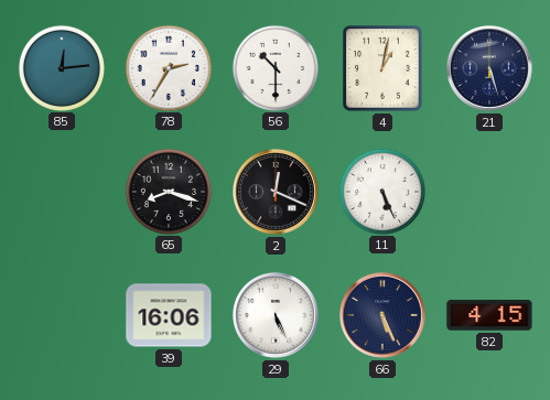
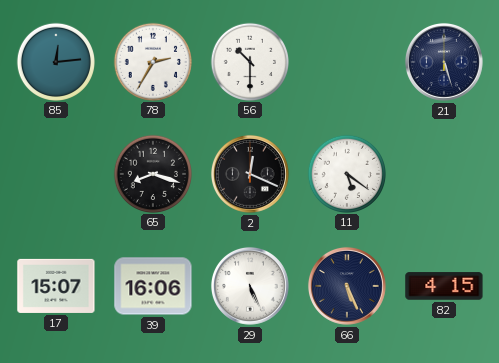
4: 1:02 -> none
11: 5:26 -> 5:21
17: none -> 15:07
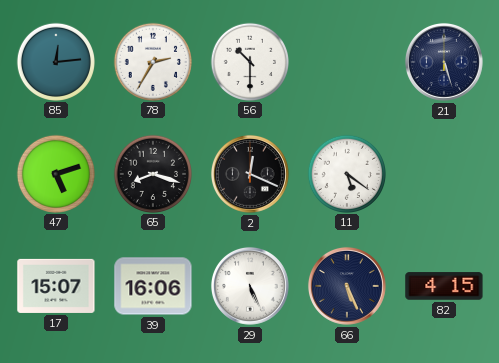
47: none -> 5:12
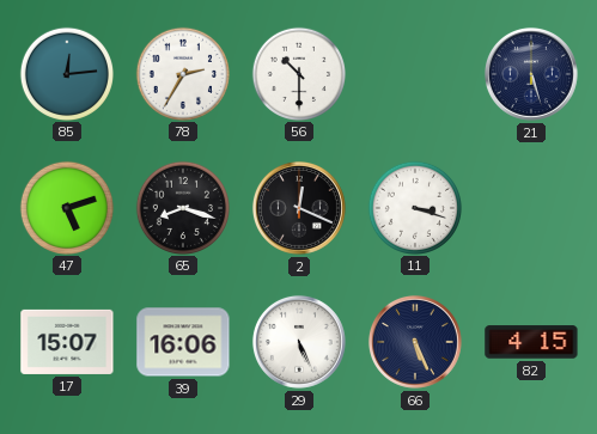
11: 5:21 -> 3:18
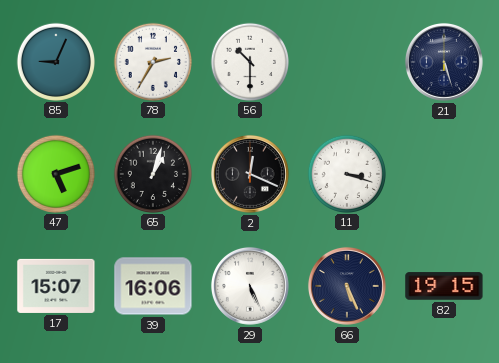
85: 12:14 -> 9:04
65: 8:18 -> 1:03
82: 4:15 -> 19:15
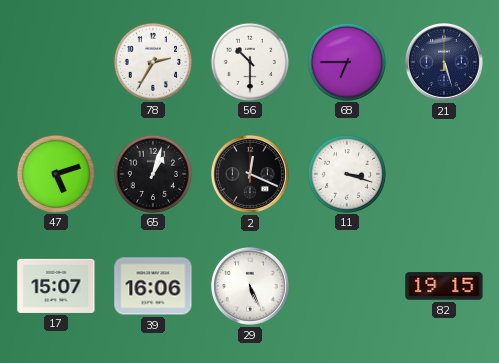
85: 9:04 -> none
68: none -> 6:45
66: 5:26 -> none
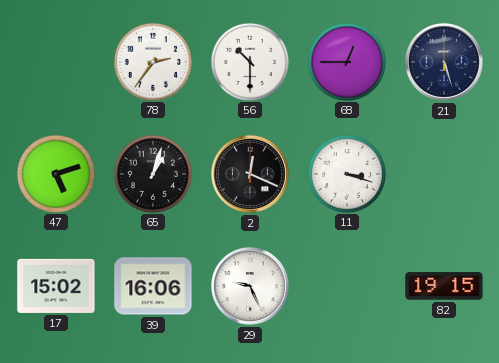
78: 2:35 -> 2:36
68: 6:45 -> 12:45
17: 15:07 -> 15:02
29: 5:26 -> 9:26
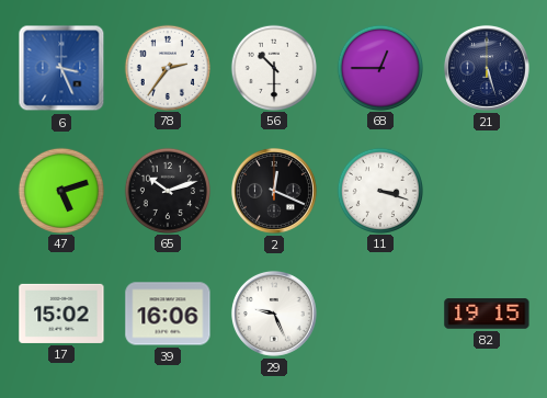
6: none -> 3:26
65: 1:03 -> 10:12
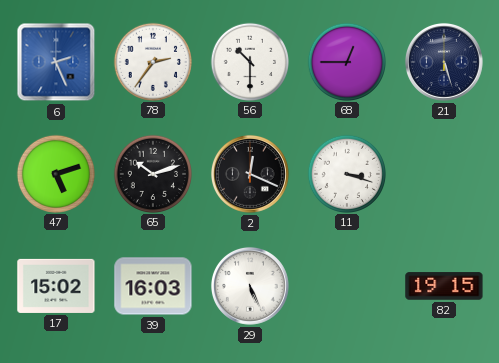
6: 3:26 -> 2:26
39: 16:06 -> 16:03
29: 9:26 -> 5:26
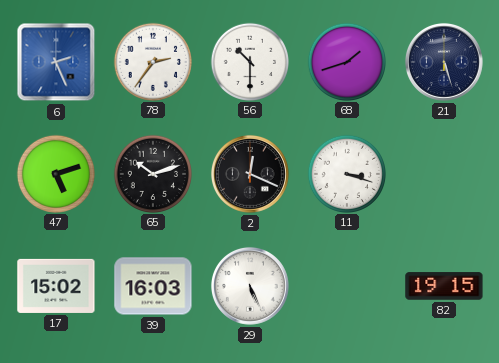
68: 12:45 -> 1:42
